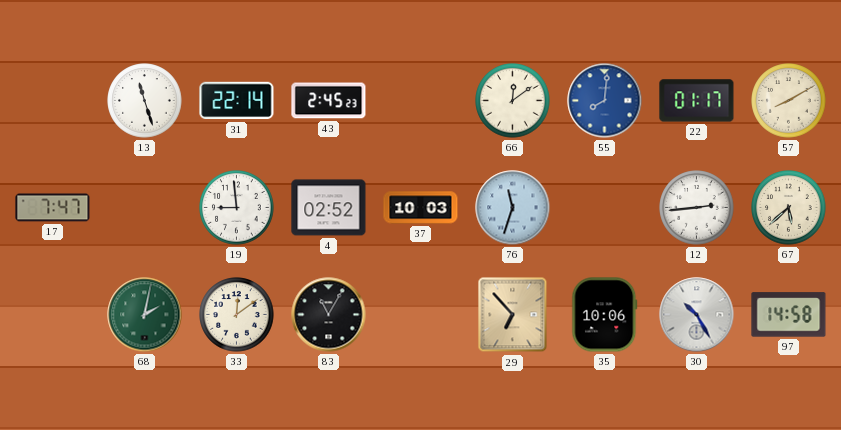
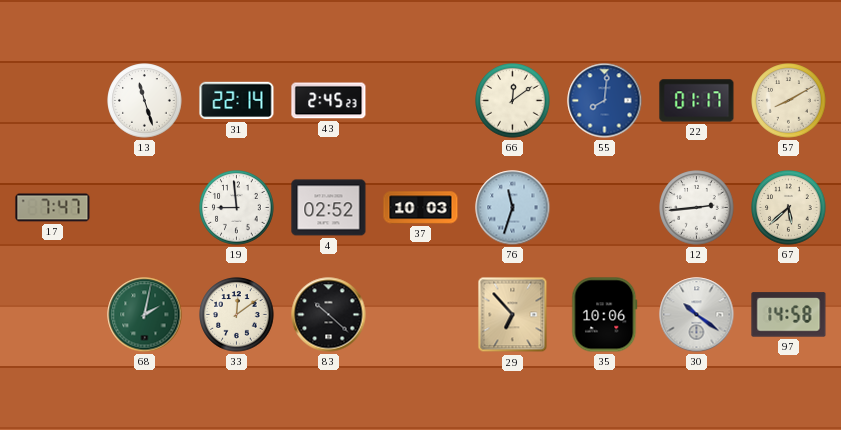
83: 11:05 -> 10:22
30: 10:25 -> 10:21
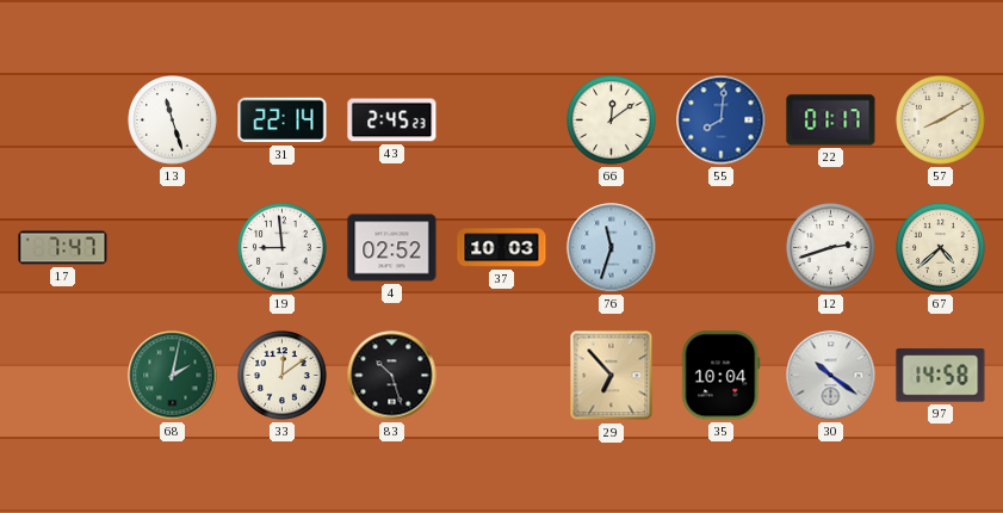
12: 2:44 -> 2:42
67: 5:38 -> 4:38
83: 10:22 -> 10:27
35: 10:06 -> 10:04
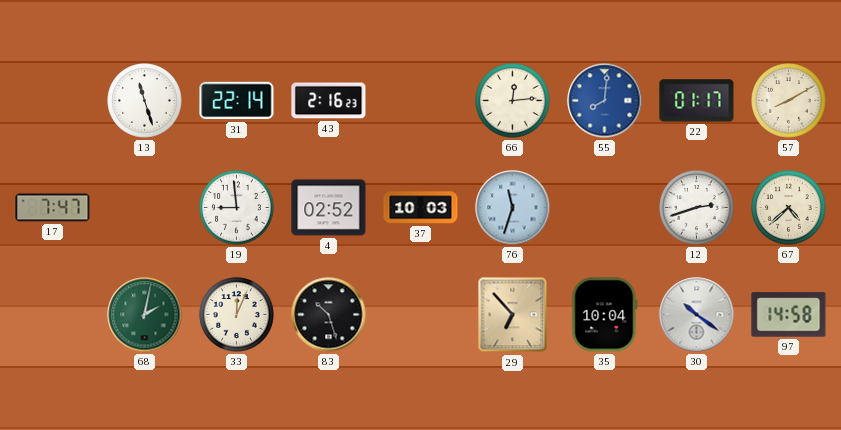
43: 2:45 -> 2:16
66: 12:09 -> 12:14
33: 12:09 -> 12:04
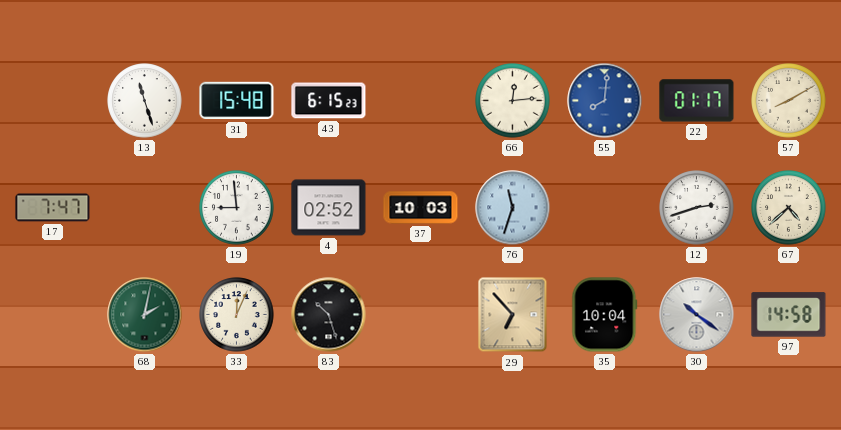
31: 22:14 -> 15:48
43: 2:16 -> 6:15
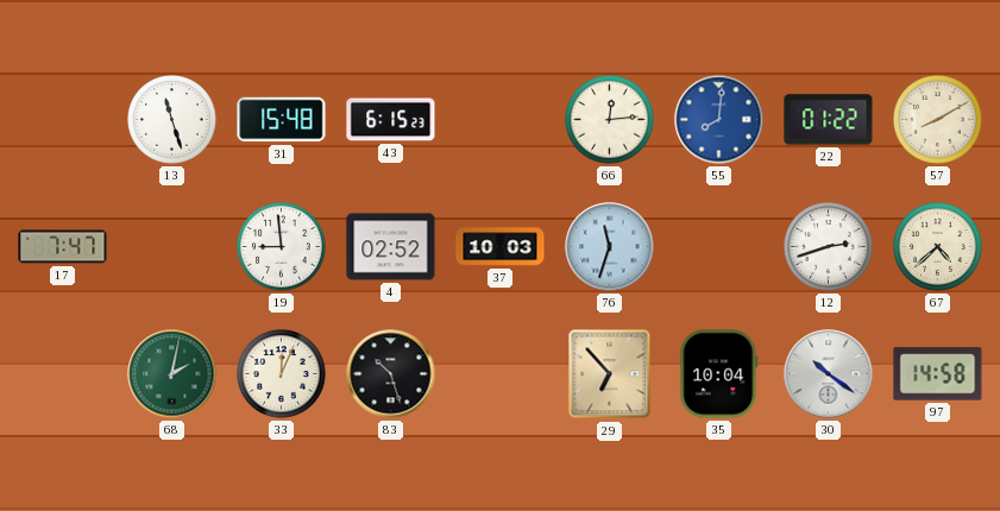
22: 01:17 -> 01:22
